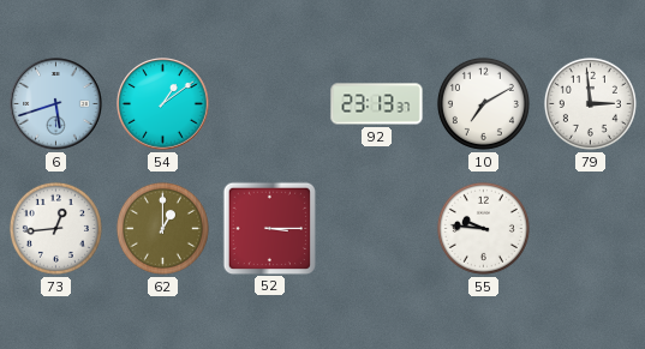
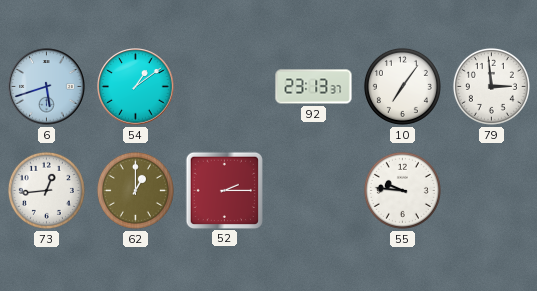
10: 7:10 -> 7:06
52: 3:15 -> 2:15
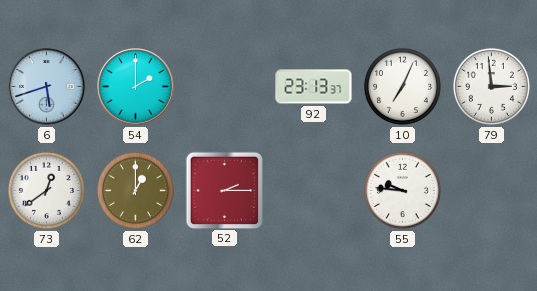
54: 1:09 -> 2:00
10: 7:06 -> 7:04
73: 12:44 -> 12:39
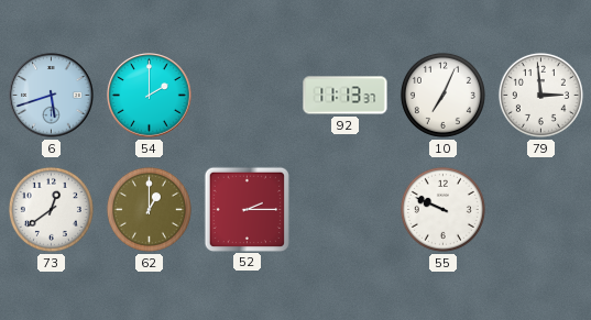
92: 23:13 -> 11:13
55: 9:46 -> 9:49
